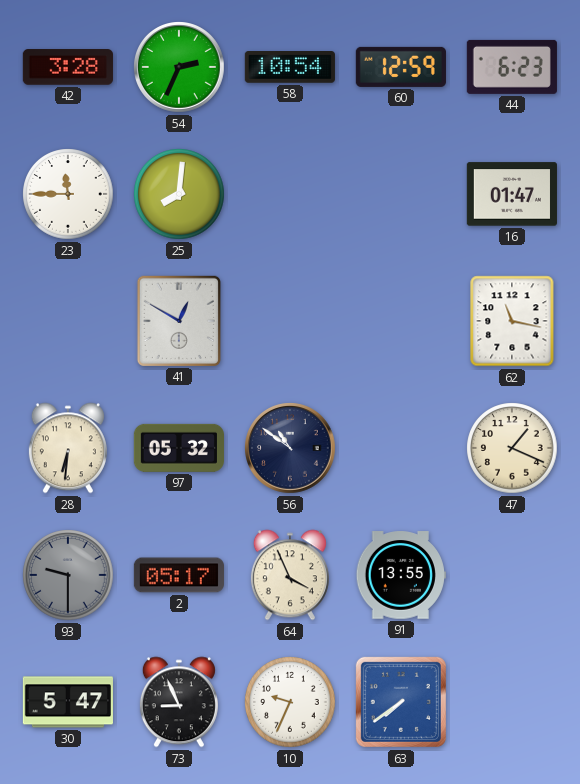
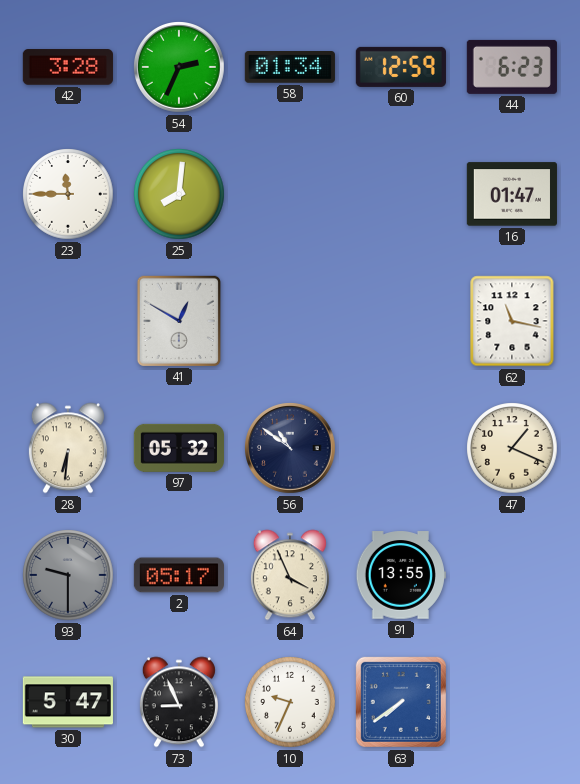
58: 10:54 -> 01:34
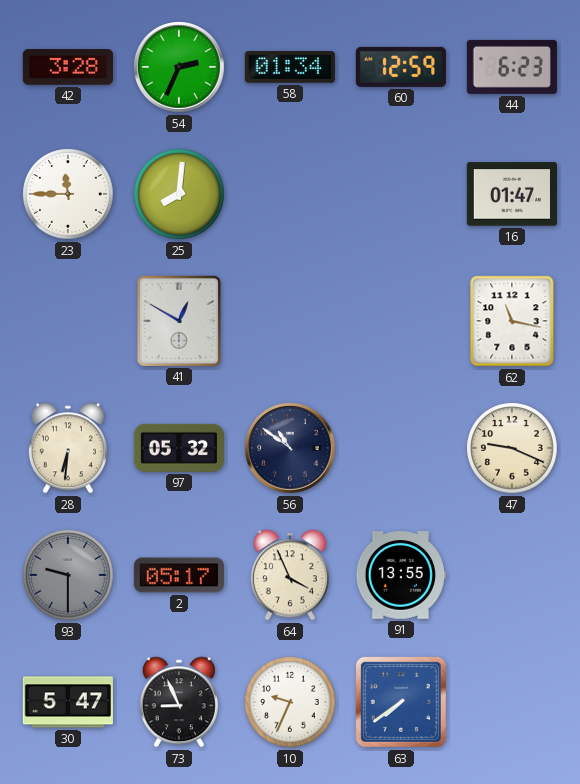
47: 1:19 -> 9:19
